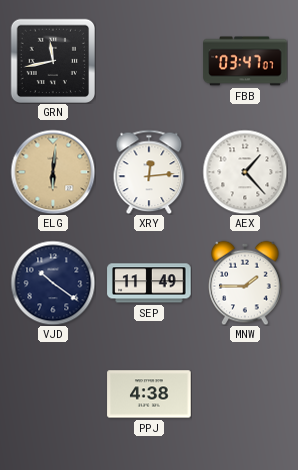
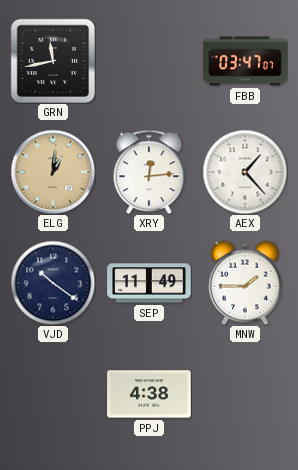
ELG: 6:01 -> 1:01
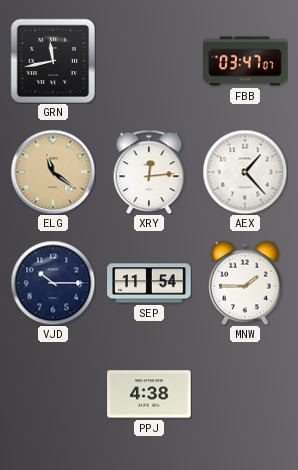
ELG: 1:01 -> 11:21
VJD: 10:21 -> 10:15
SEP: 11:49 -> 11:54
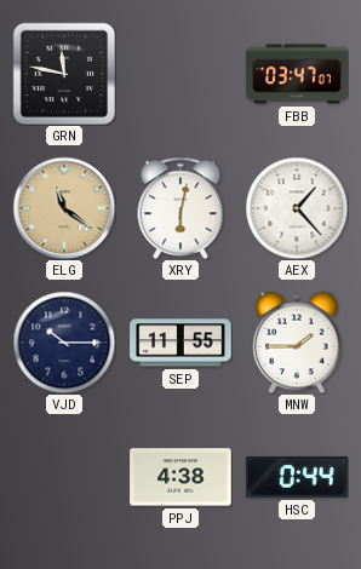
GRN: 11:43 -> 11:47
XRY: 12:14 -> 6:02
SEP: 11:54 -> 11:55
HSC: none -> 0:44
